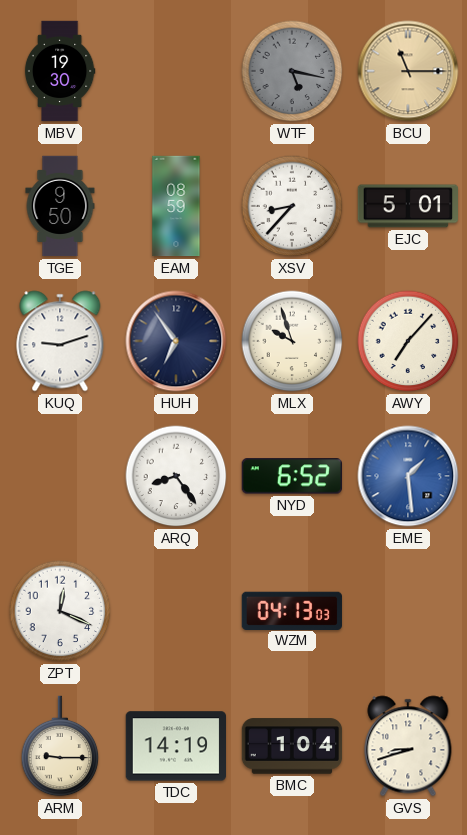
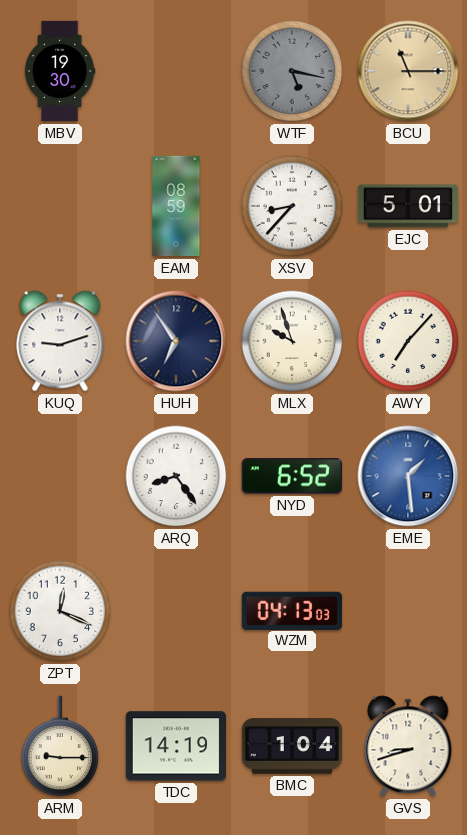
TGE: 9:50 -> none
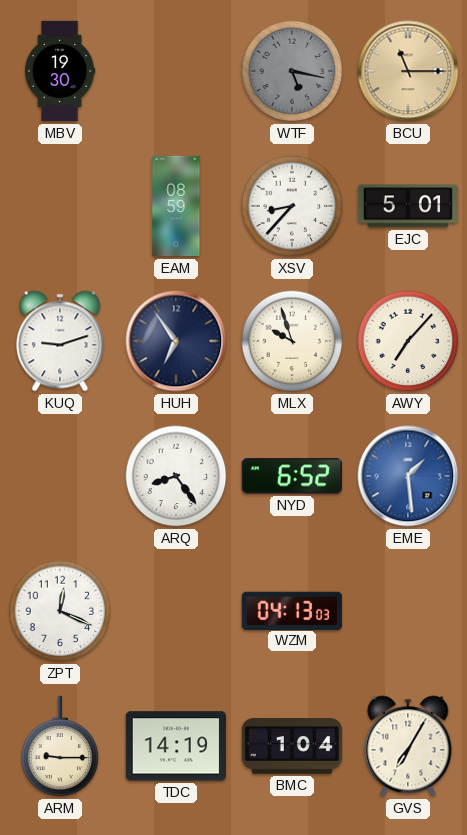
GVS: 8:42 -> 7:05
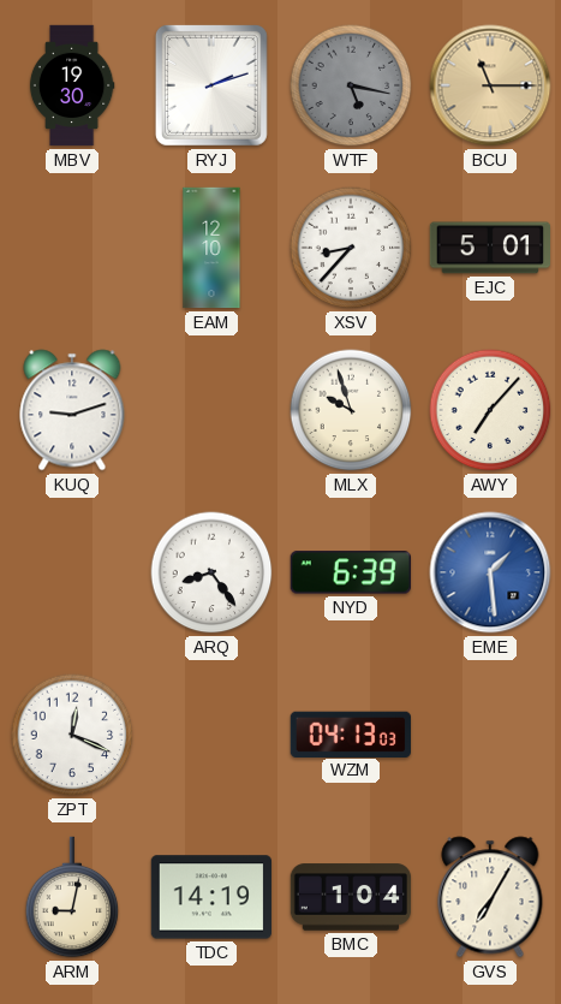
RYJ: none -> 2:12
EAM: 08:59 -> 12:10
HUH: 6:54 -> none
NYD: 6:52 -> 6:39
ARM: 9:15 -> 9:02
